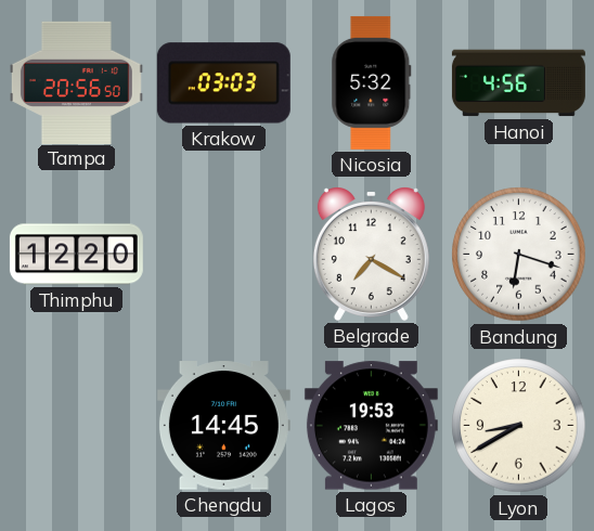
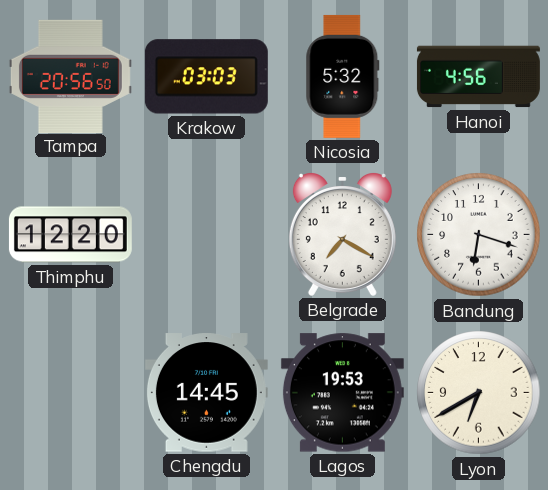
Lyon: 8:40 -> 6:40
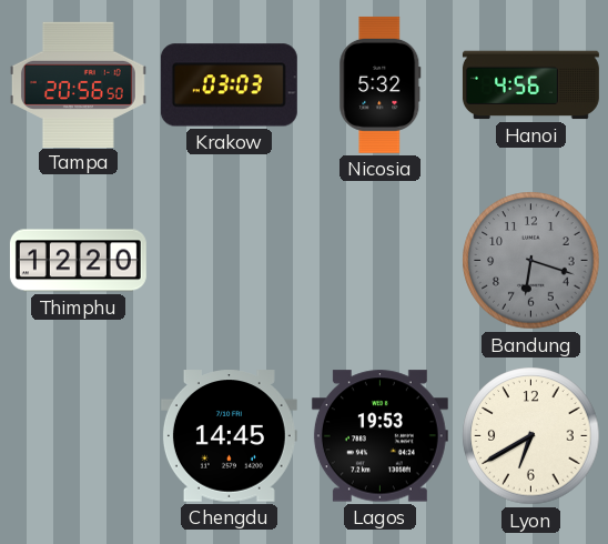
Belgrade: 7:20 -> none
Bandung dial: white -> grey
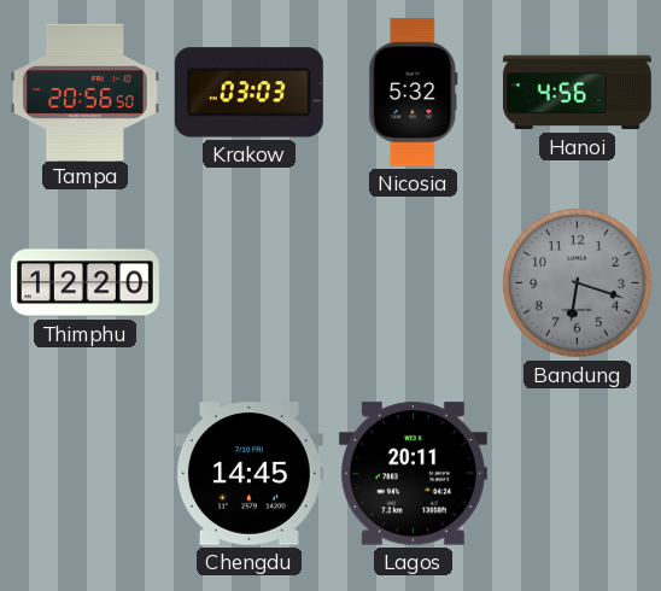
Lagos: 19:53 -> 20:11
Lyon: 6:40 -> none
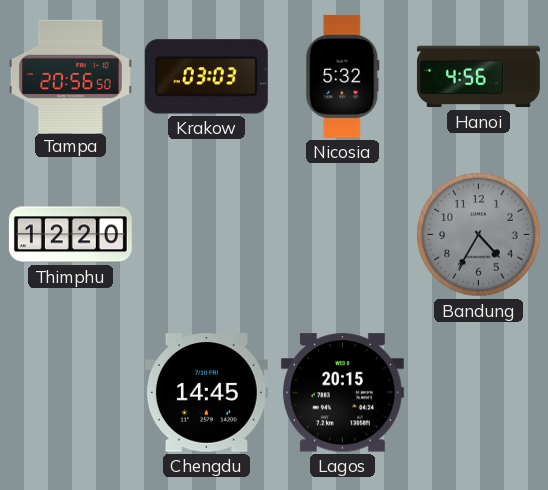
Bandung: 6:18 -> 4:35
Lagos: 20:11 -> 20:15
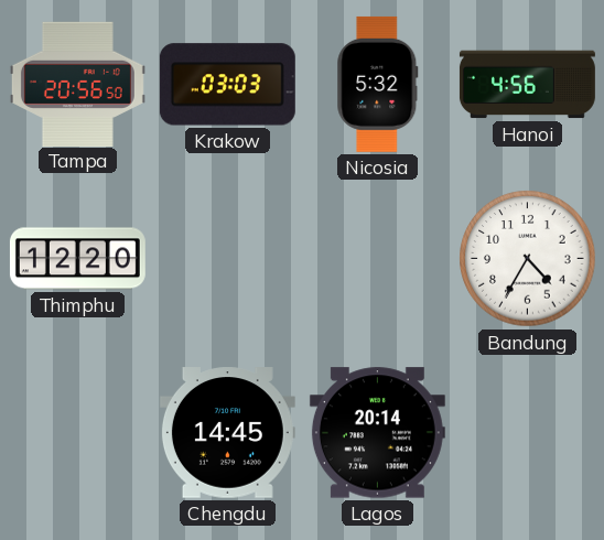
Bandung dial: grey -> white
Lagos: 20:15 -> 20:14
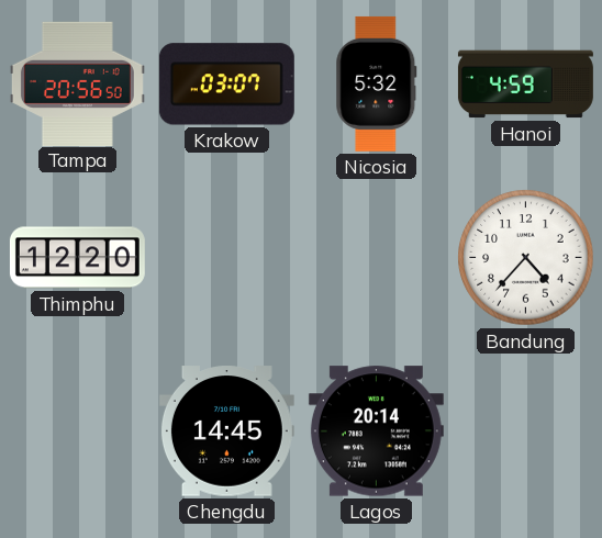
Krakow: 03:03 -> 03:07
Hanoi: 4:56 -> 4:59
Bandung: 4:35 -> 4:37
